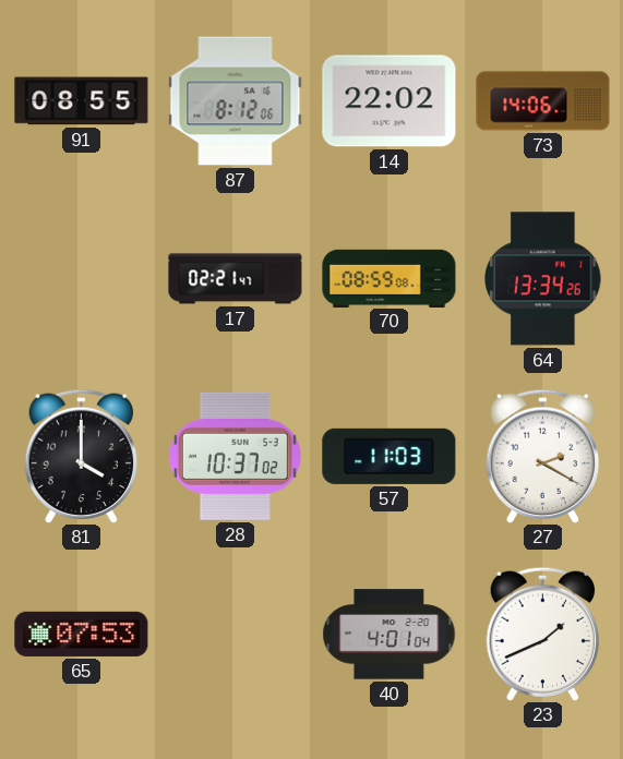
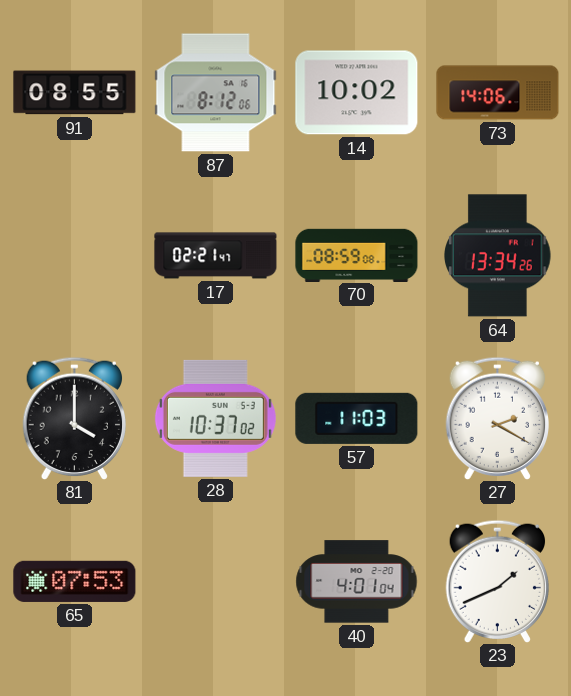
14: 22:02 -> 10:02
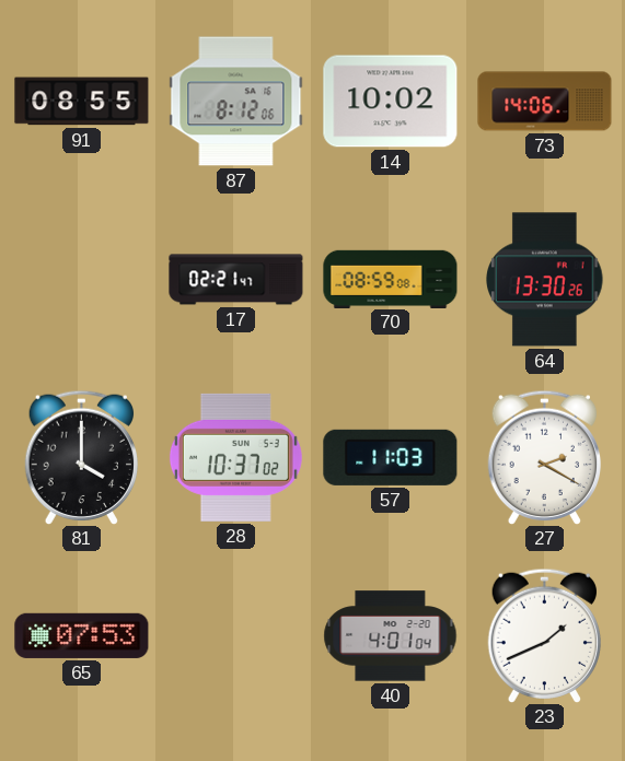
64: 13:34 -> 13:30
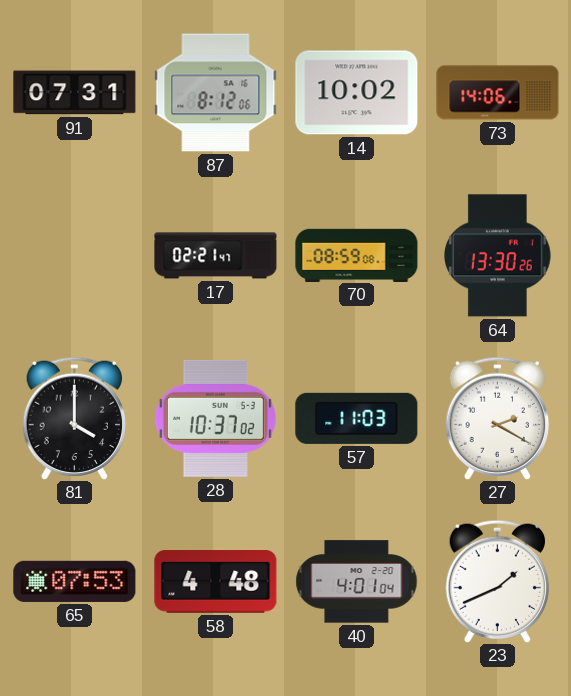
91: 08:55 -> 07:31
58: none -> 4:48
